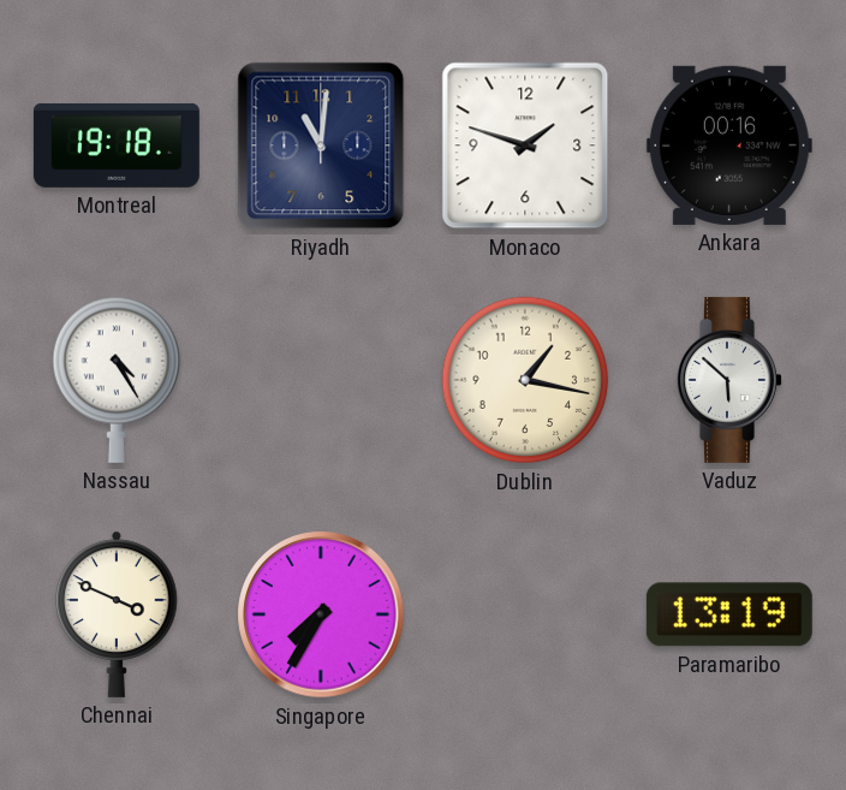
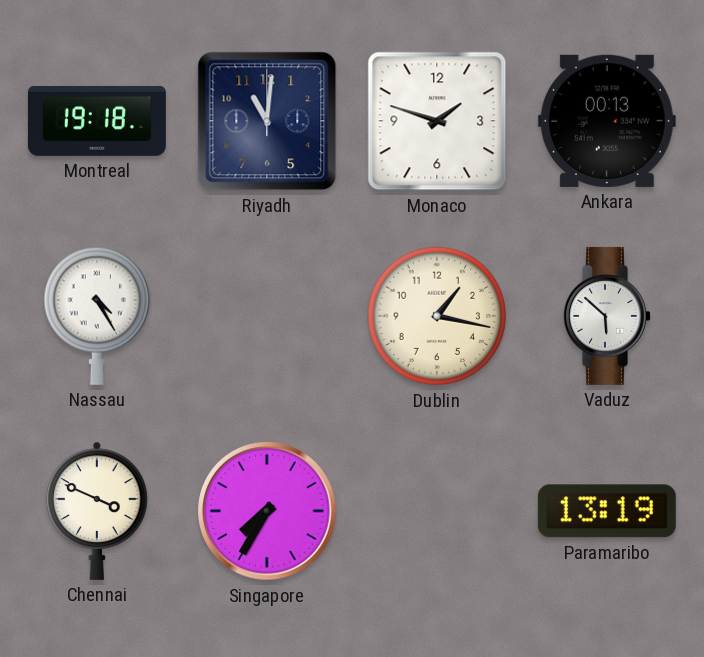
Ankara: 00:16 -> 00:13
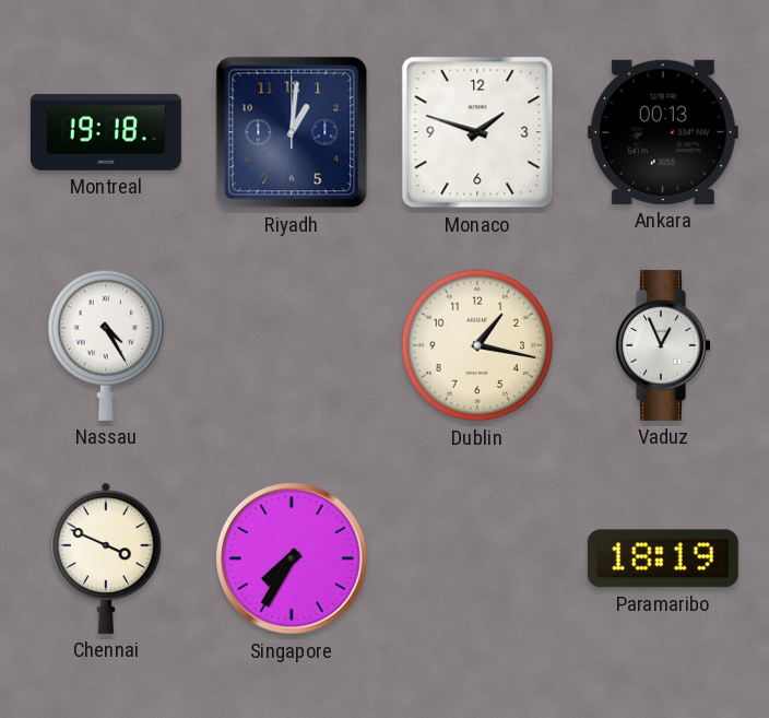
Riyadh: 11:01 -> 1:01
Vaduz: 5:52 -> 12:56
Paramaribo: 13:19 -> 18:19
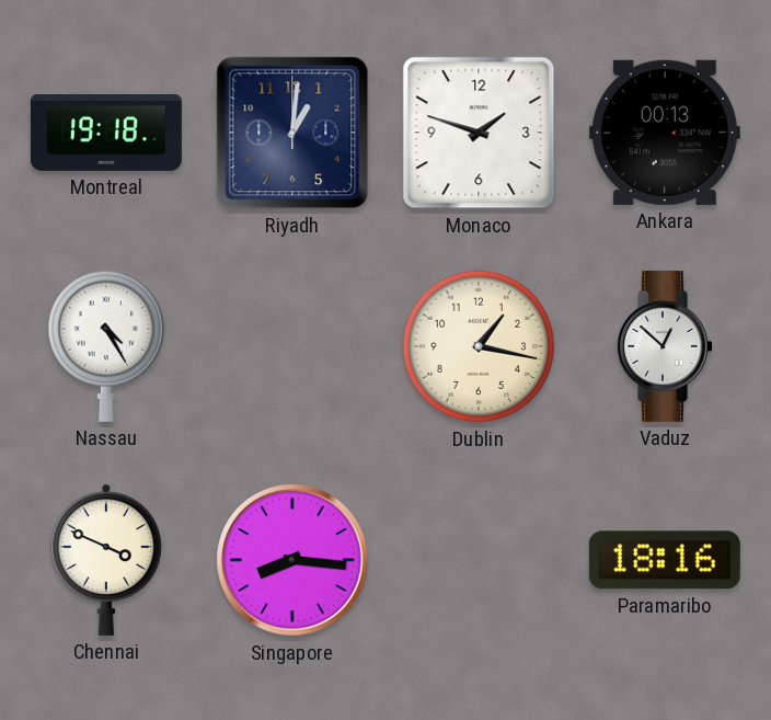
Vaduz: 12:56 -> 12:52
Singapore: 7:35 -> 8:16
Paramaribo: 18:19 -> 18:16
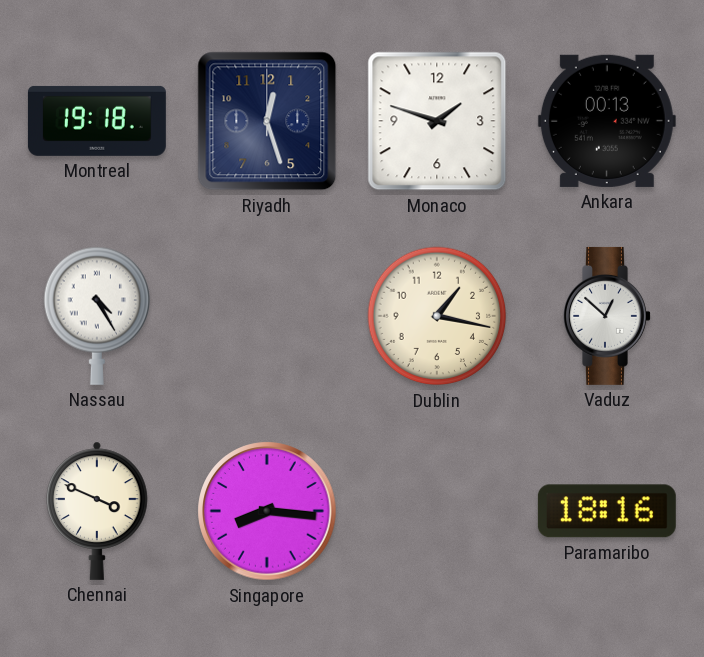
Riyadh: 1:01 -> 12:27
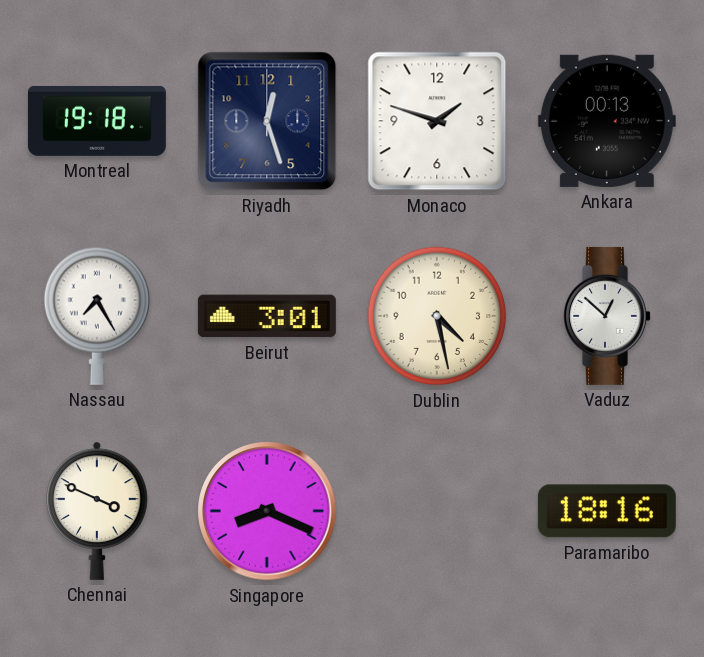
Nassau: 4:25 -> 7:25
Beirut: none -> 3:01
Dublin: 1:17 -> 4:28
Singapore: 8:16 -> 8:19
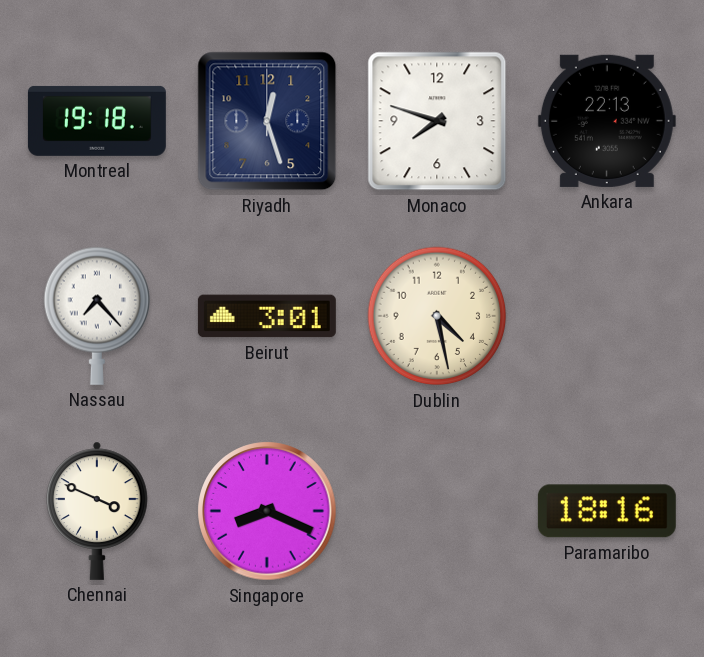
Monaco: 1:48 -> 7:48
Ankara: 00:13 -> 22:13
Nassau: 7:25 -> 7:23
Vaduz: 12:52 -> none
